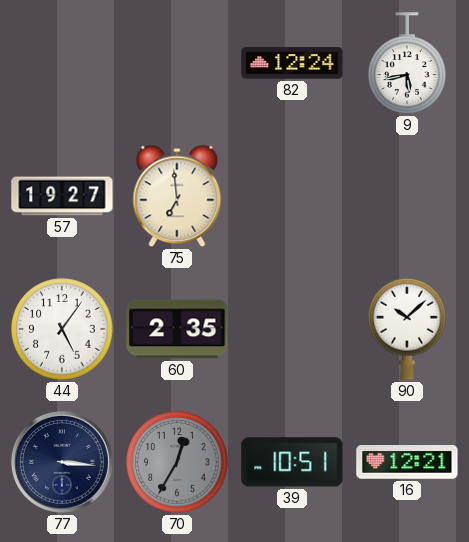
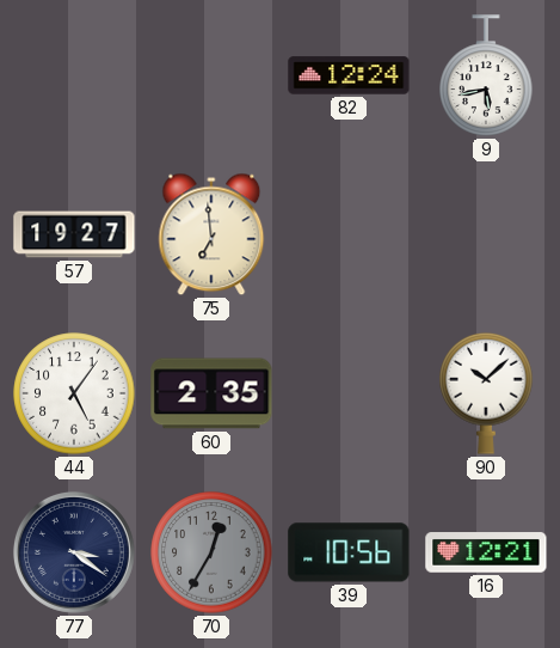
77: 3:16 -> 3:21
39: 10:51 -> 10:56
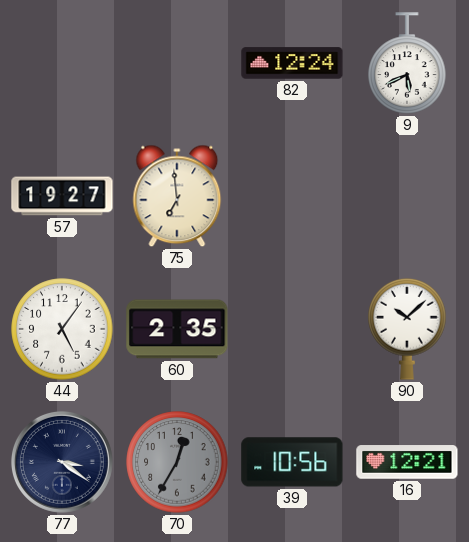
9: 5:43 -> 5:41
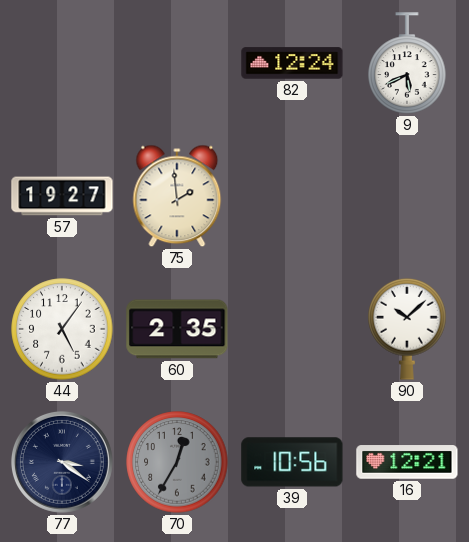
75: 6:59 -> 1:59
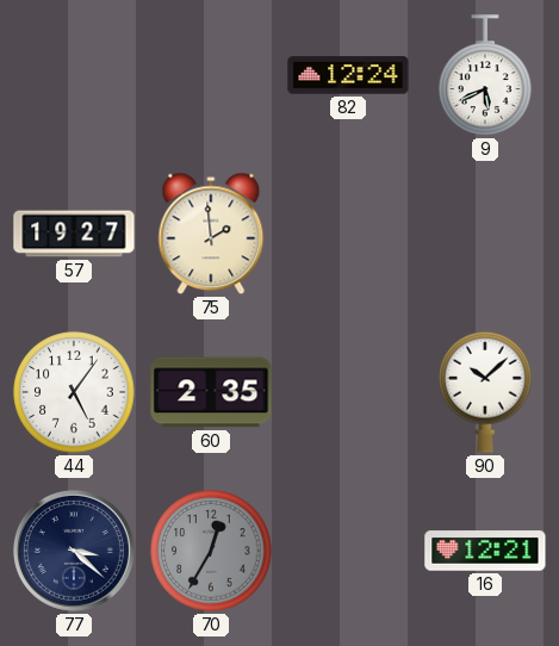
77: 3:21 -> 3:22
39: 10:56 -> none
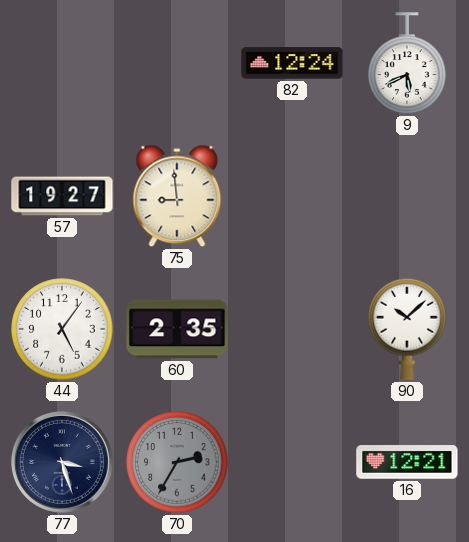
75: 1:59 -> 8:59
77: 3:22 -> 3:27
70: 12:35 -> 2:35
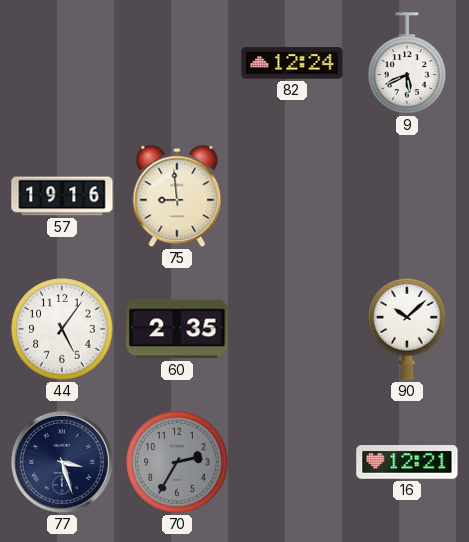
57: 19:27 -> 19:16
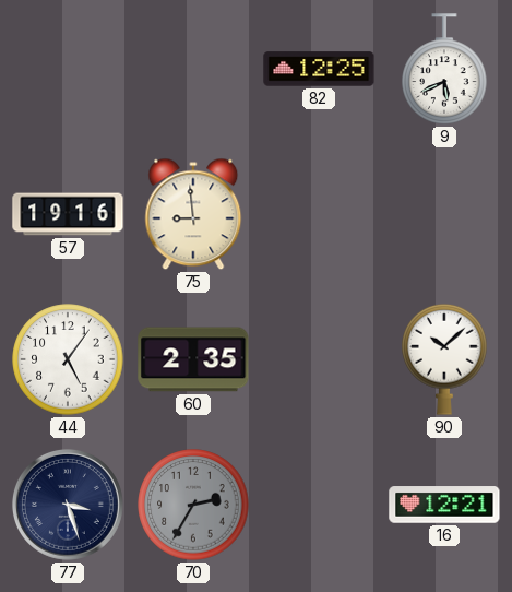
82: 12:24 -> 12:25
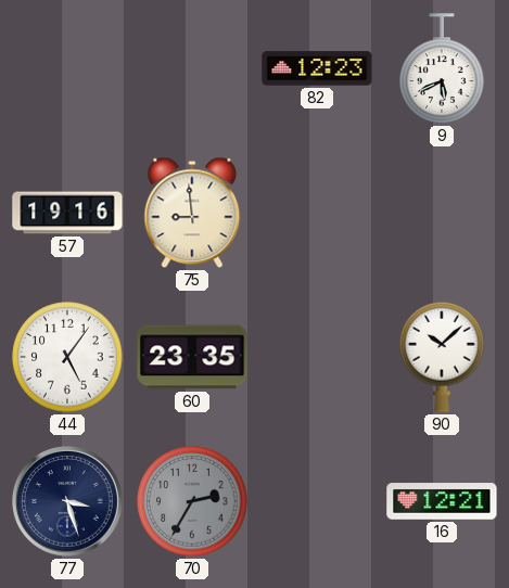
82: 12:25 -> 12:23
60: 2:35 -> 23:35
